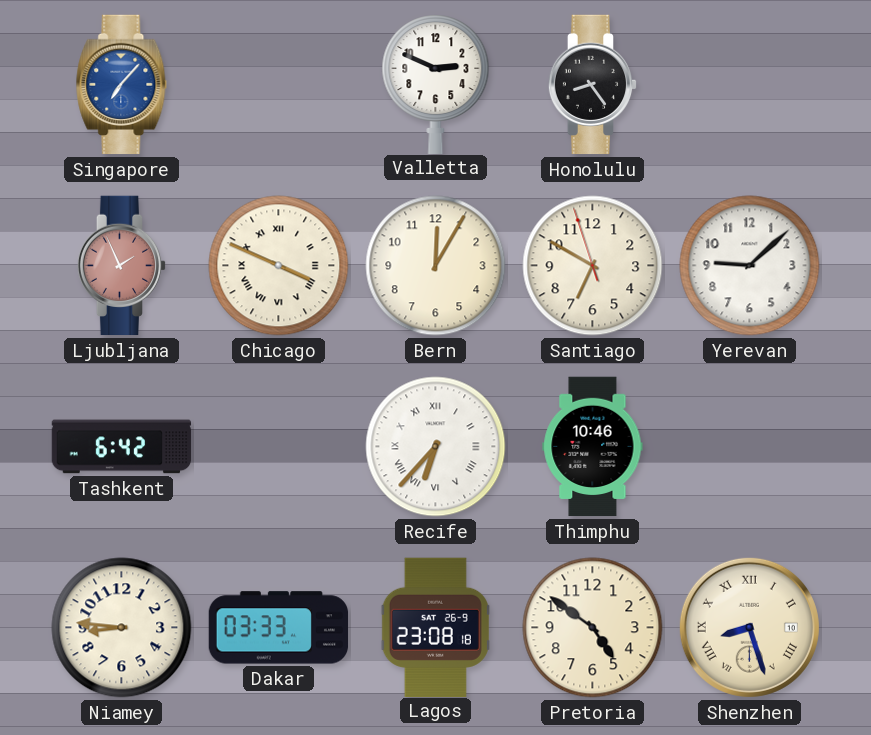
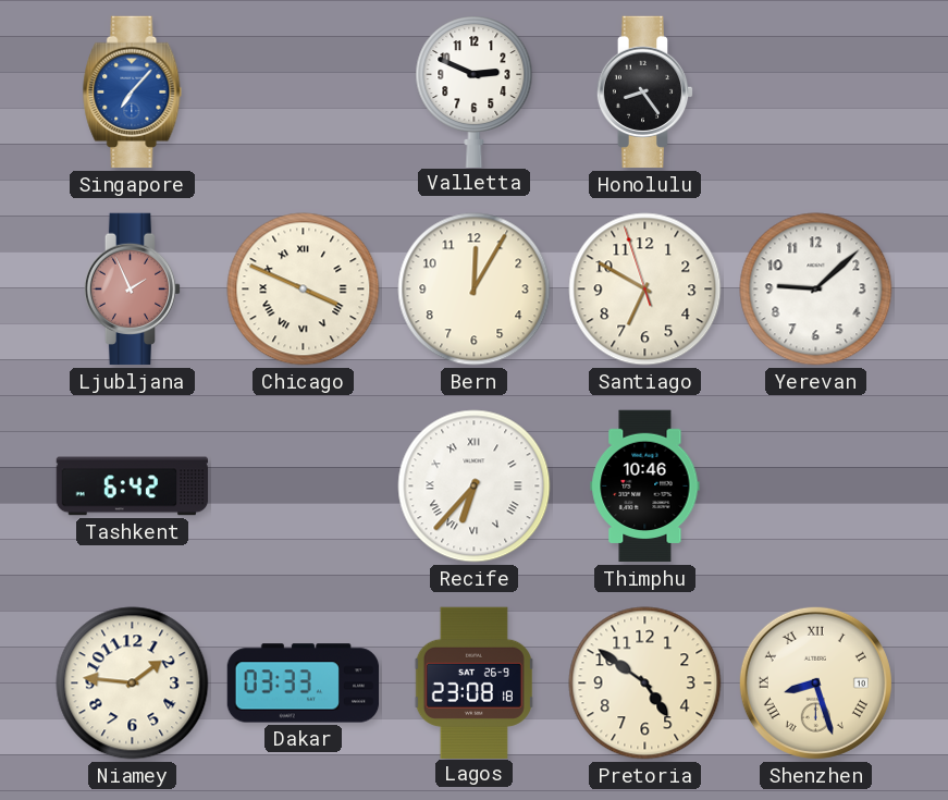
Niamey: 8:46 -> 1:46
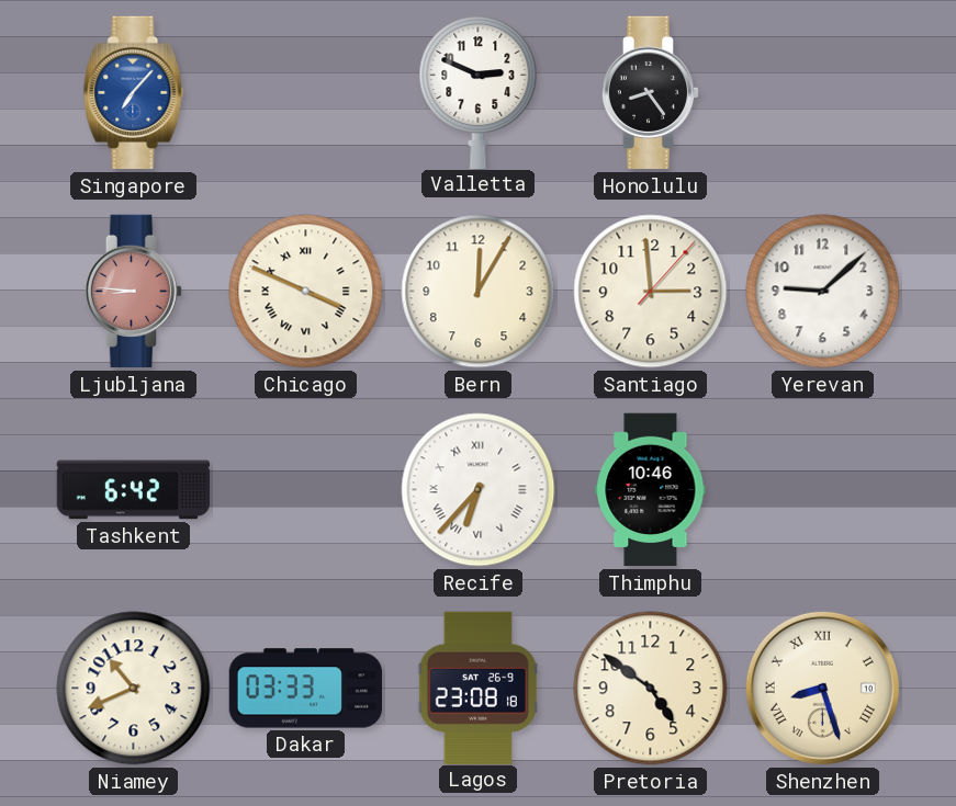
Ljubljana: 1:56 -> 8:46
Santiago: 6:49 -> 2:59
Niamey: 1:46 -> 10:41
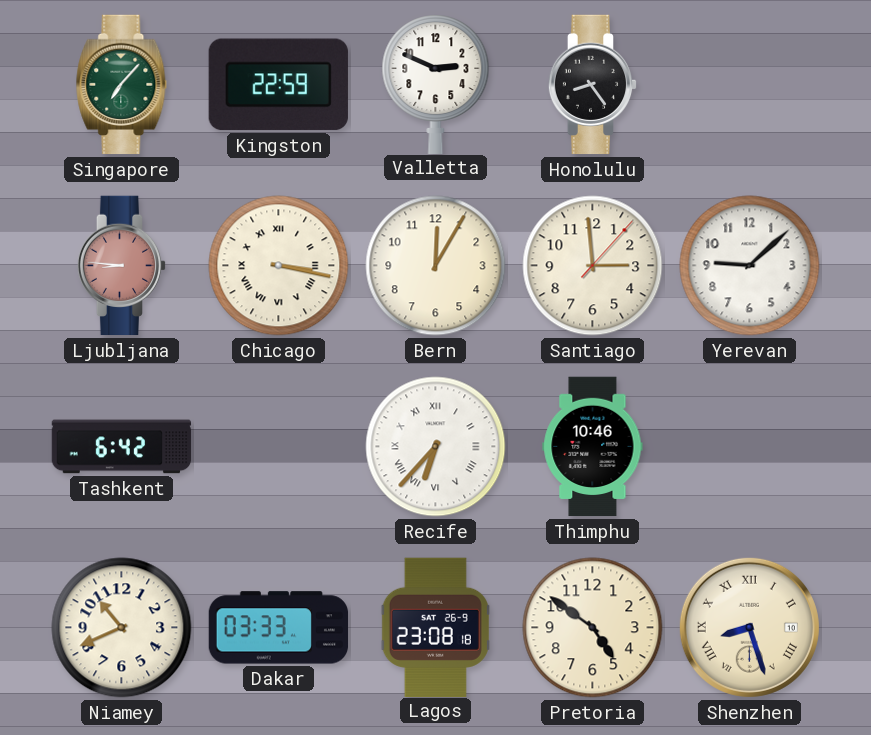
Singapore dial: blue -> green
Kingston: none -> 22:59
Chicago: 3:49 -> 3:17
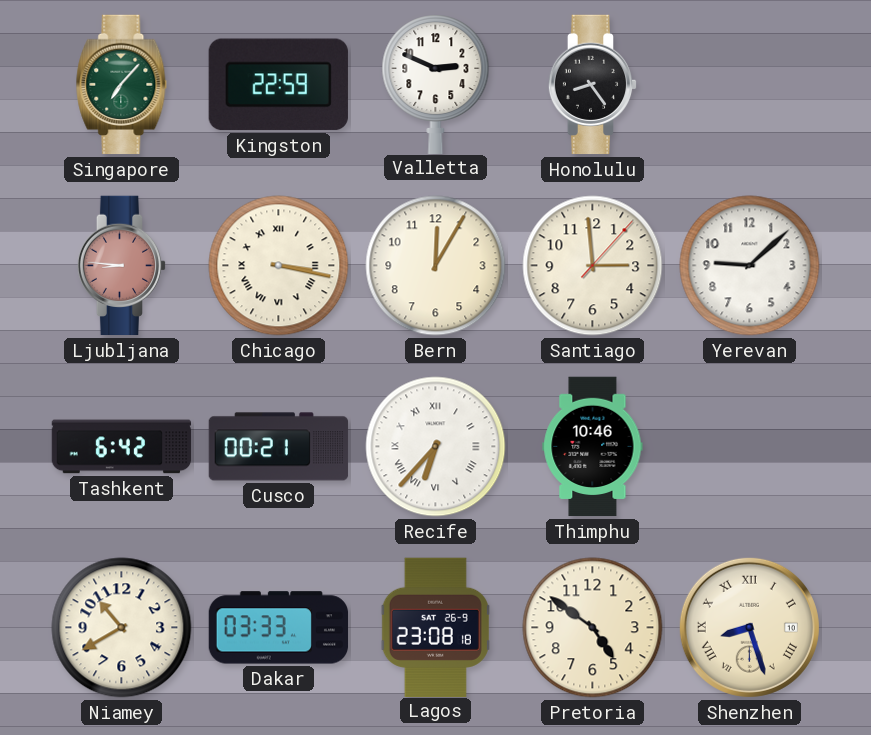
Cusco: none -> 00:21
Niamey: 10:41 -> 10:40
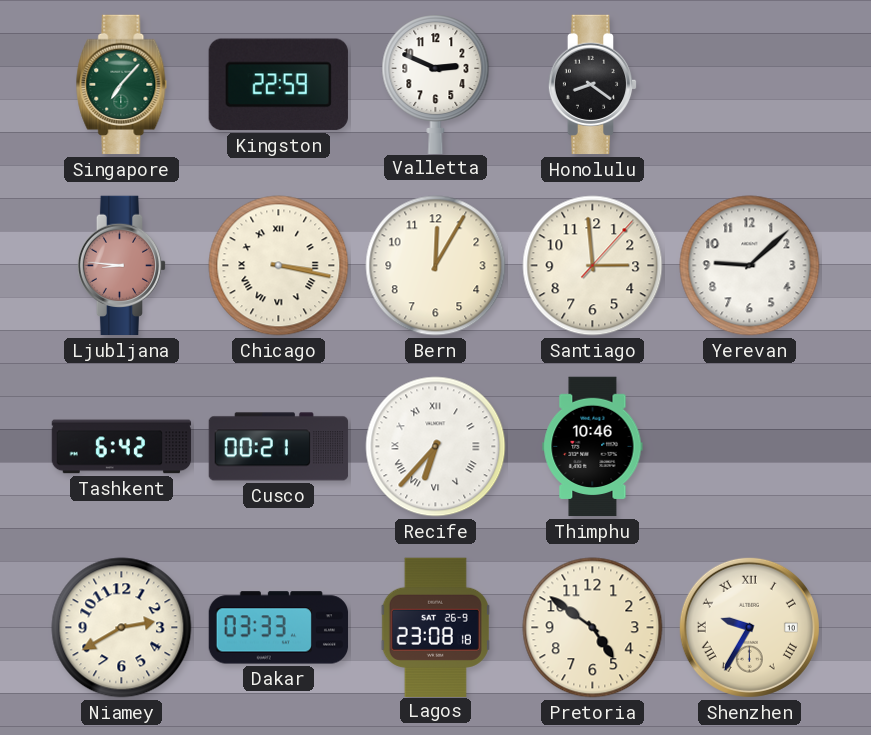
Honolulu: 8:24 -> 8:21
Niamey: 10:40 -> 2:40
Shenzhen: 8:27 -> 9:35
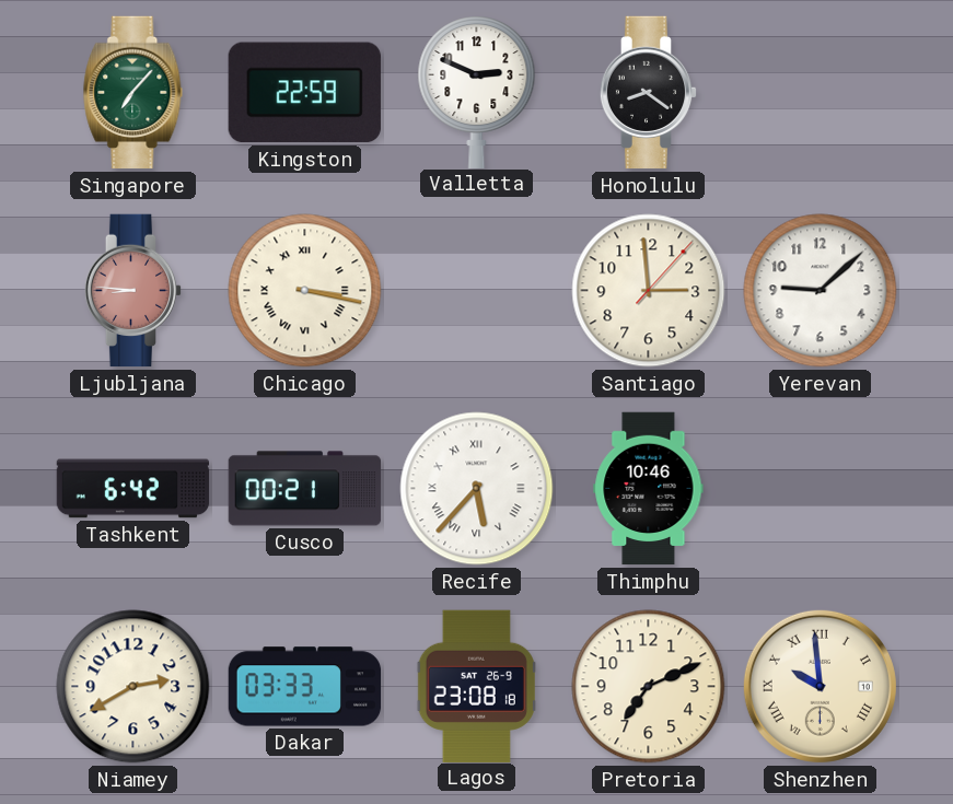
Bern: 12:05 -> none
Recife: 6:37 -> 5:37
Pretoria: 4:51 -> 7:11
Shenzhen: 9:35 -> 9:59
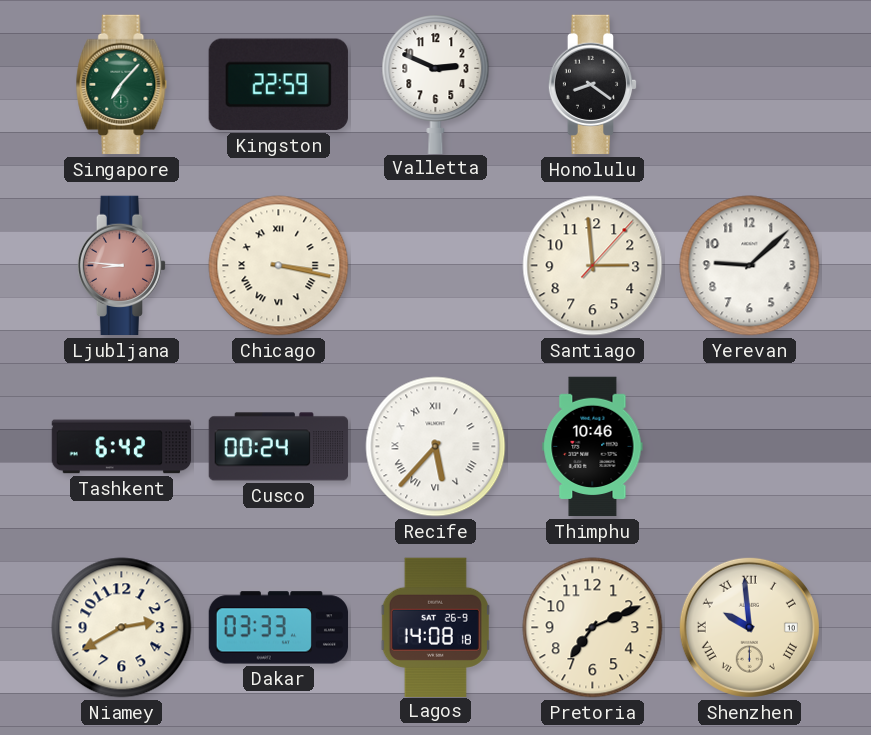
Cusco: 00:21 -> 00:24
Lagos: 23:08 -> 14:08
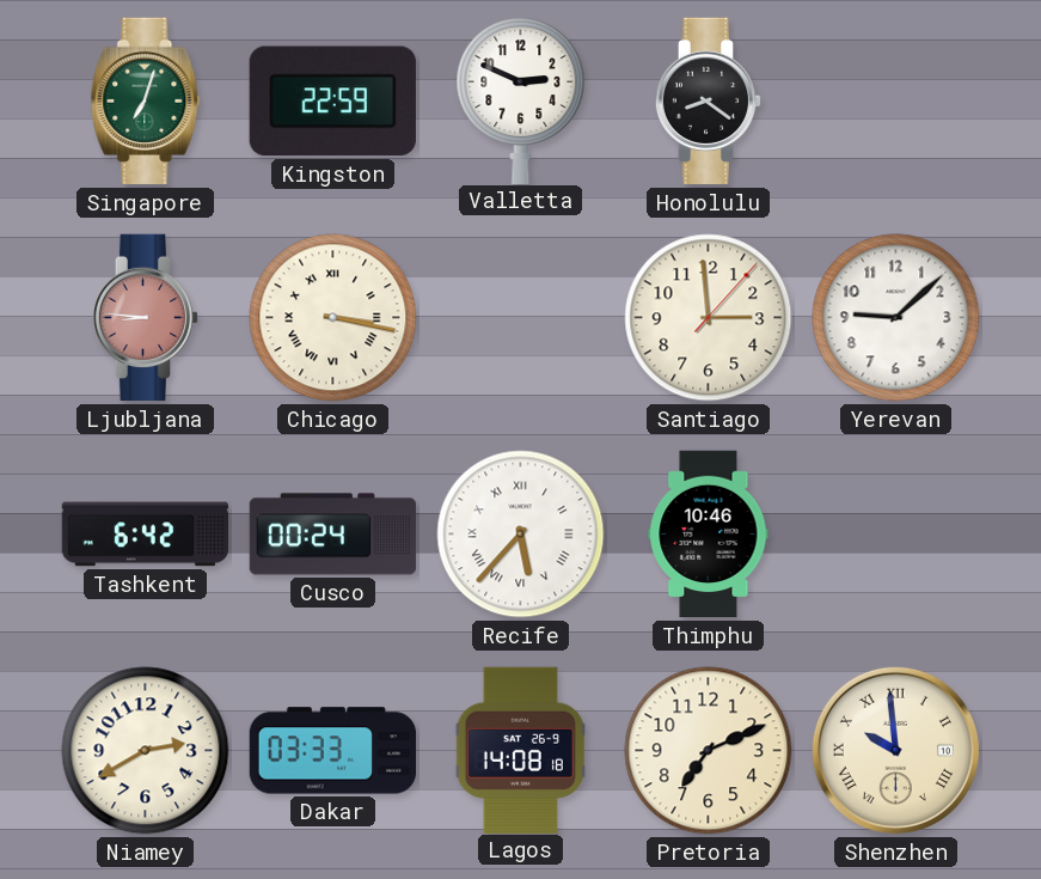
Singapore: 7:07 -> 7:03
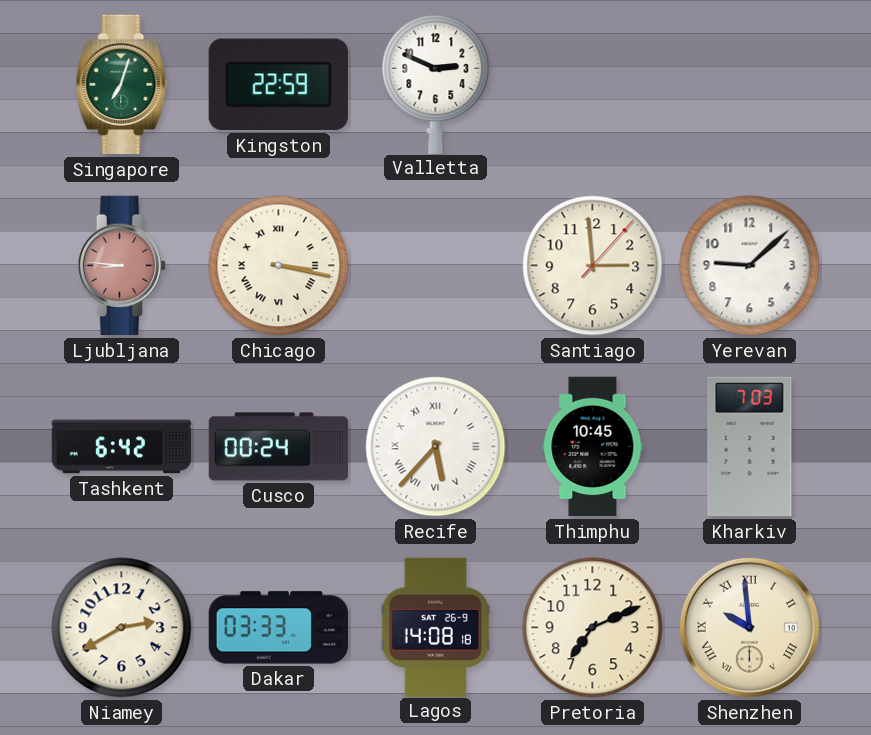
Honolulu: 8:21 -> none
Thimphu: 10:46 -> 10:45
Kharkiv: none -> 7:03
